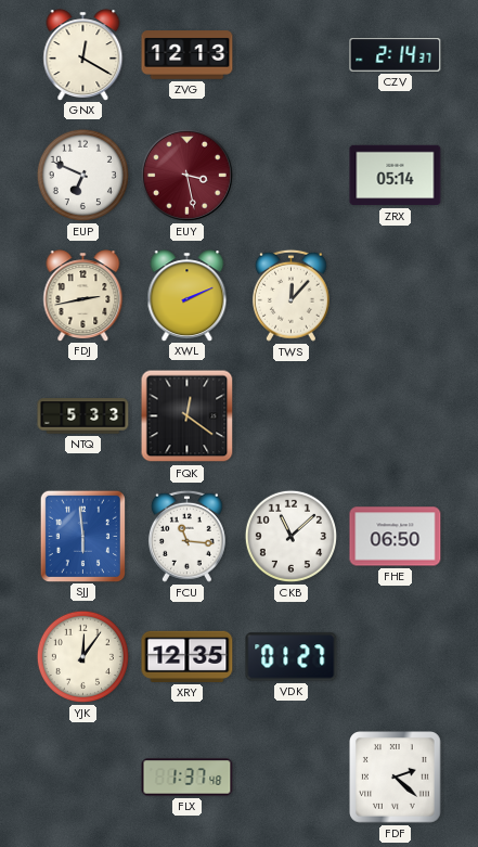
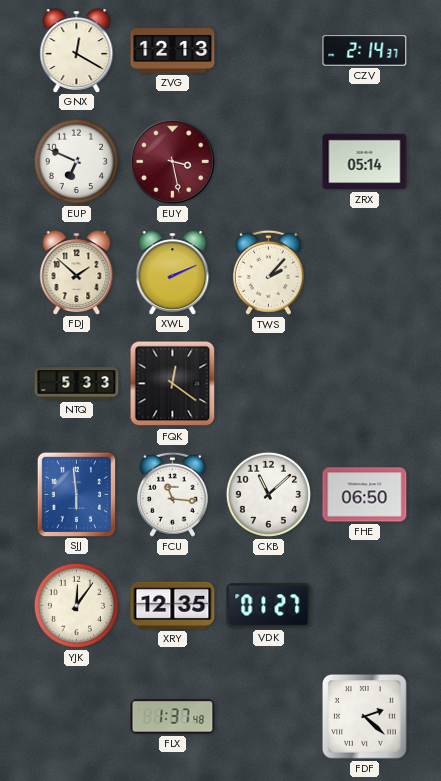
FDJ: 2:43 -> 1:52
TWS: 12:07 -> 2:07
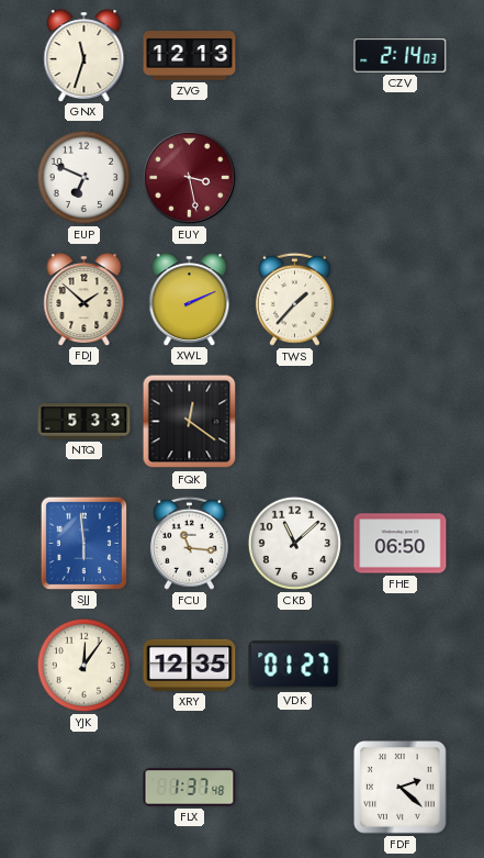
GNX: 12:20 -> 11:33
CZV: 2:14:37 -> 2:14:03
ZRX: 05:14 -> none
TWS: 2:07 -> 1:37
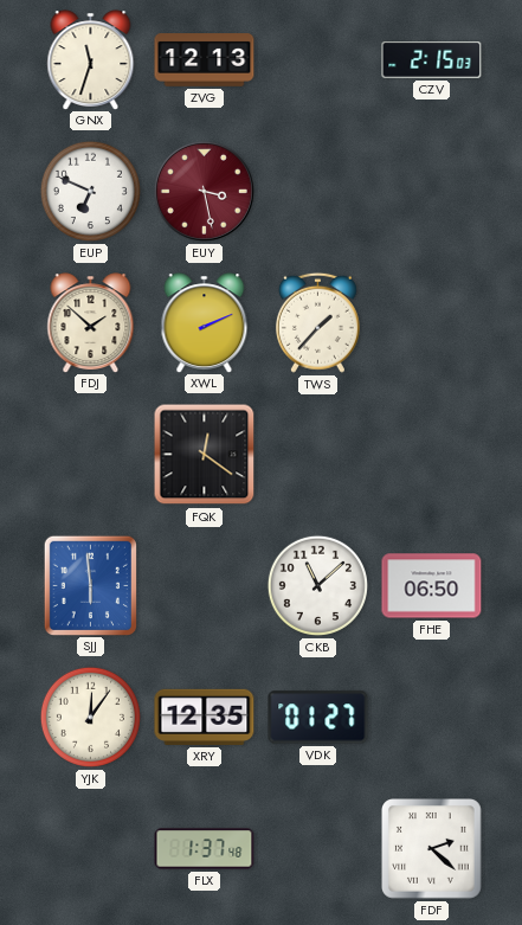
CZV: 2:14 -> 2:15
NTQ: 5:33 -> none
FCU: 11:16 -> none
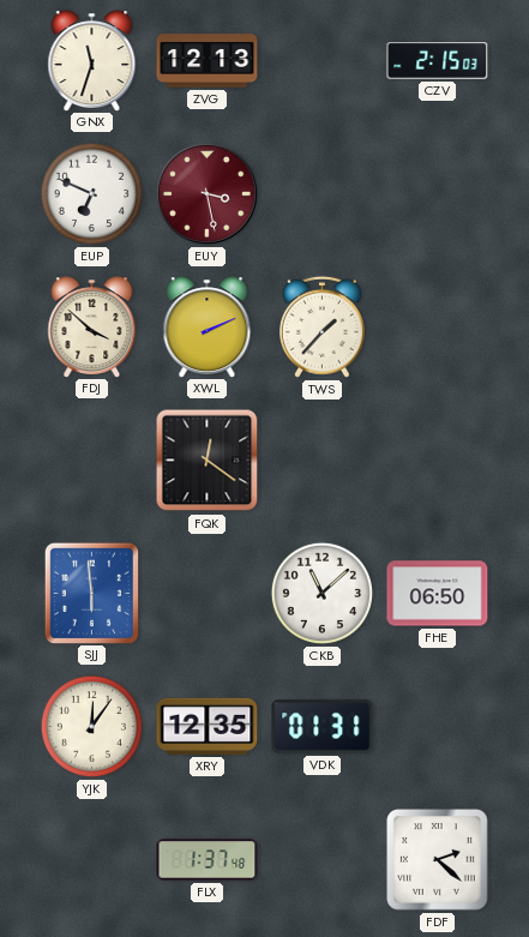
FDJ: 1:52 -> 3:52
VDK: 01:27 -> 01:31
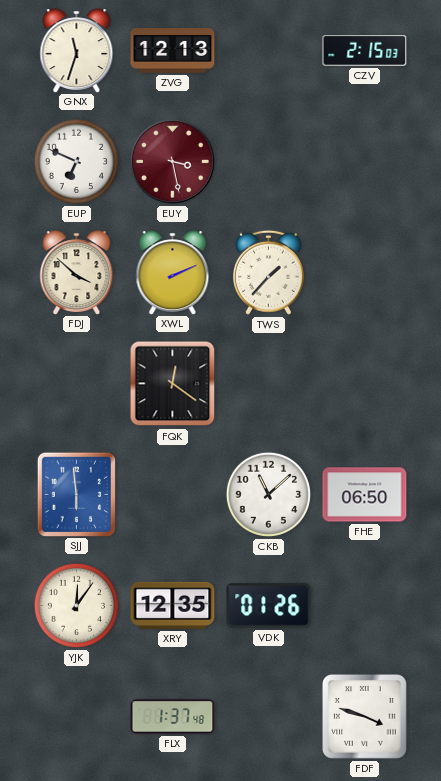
VDK: 01:31 -> 01:26
FDF: 2:22 -> 3:48
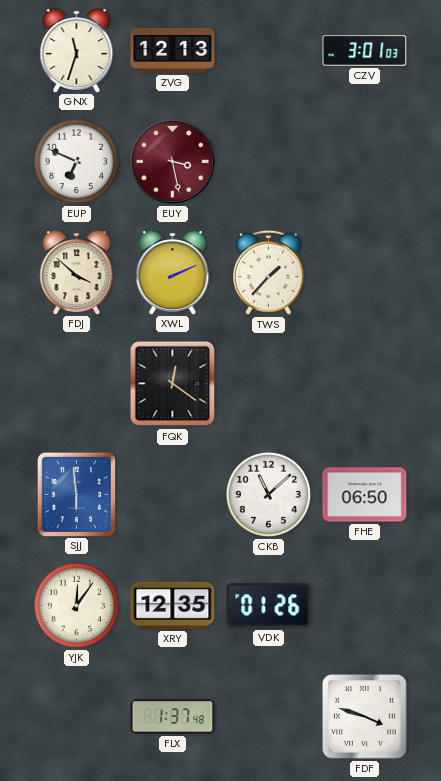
CZV: 2:15 -> 3:01
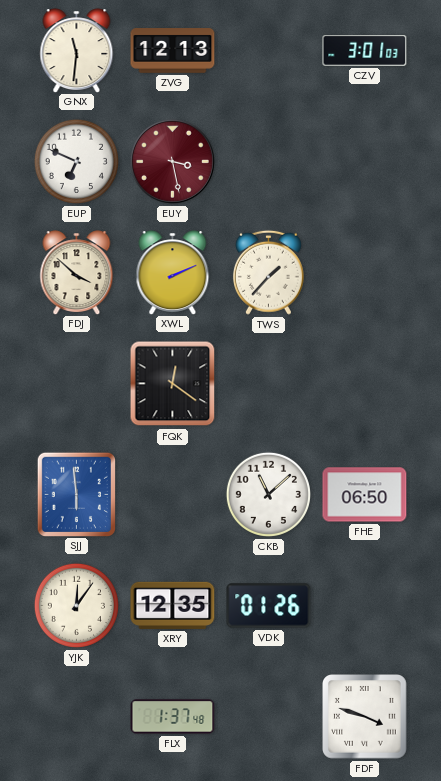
GNX: 11:33 -> 11:31
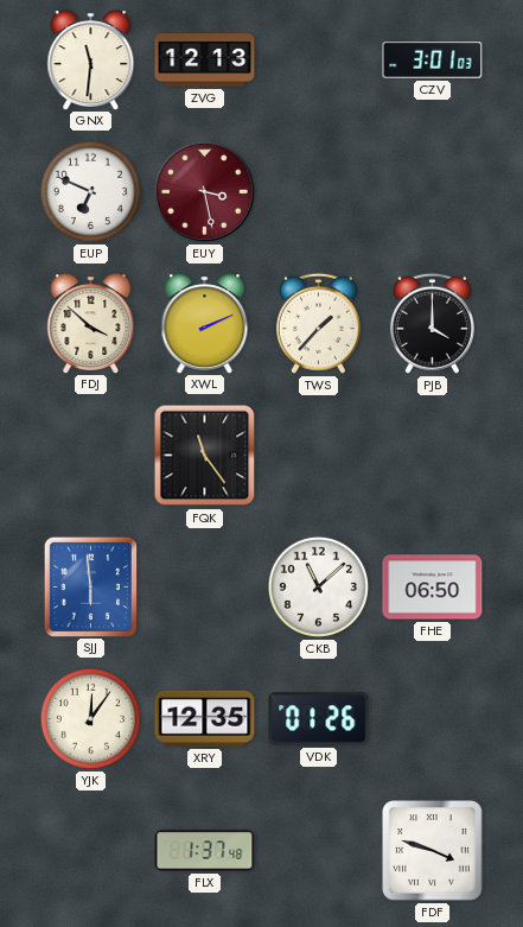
PJB: none -> 4:00
FQK: 12:21 -> 11:24
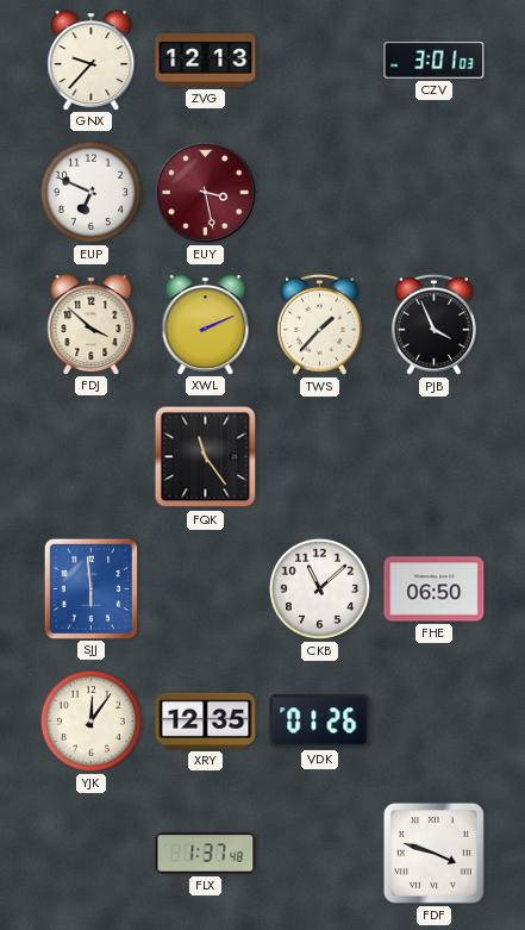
GNX: 11:31 -> 9:37
PJB: 4:00 -> 3:56
